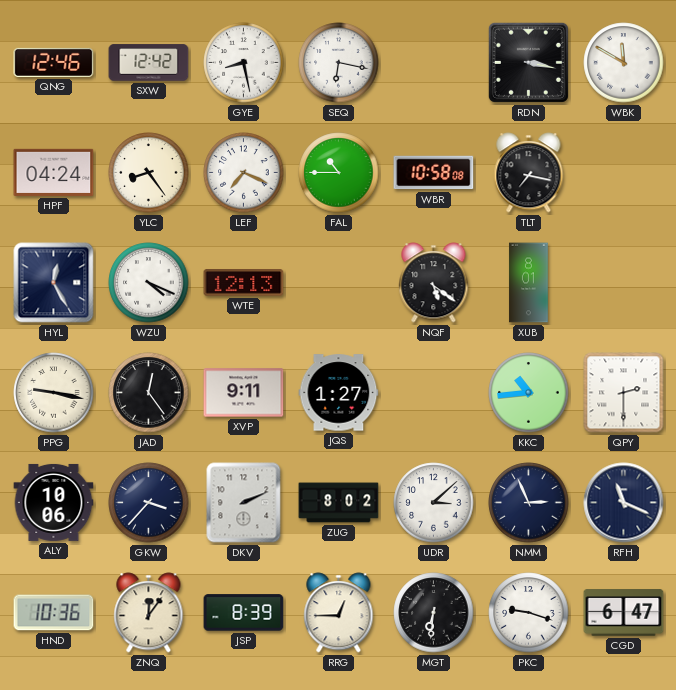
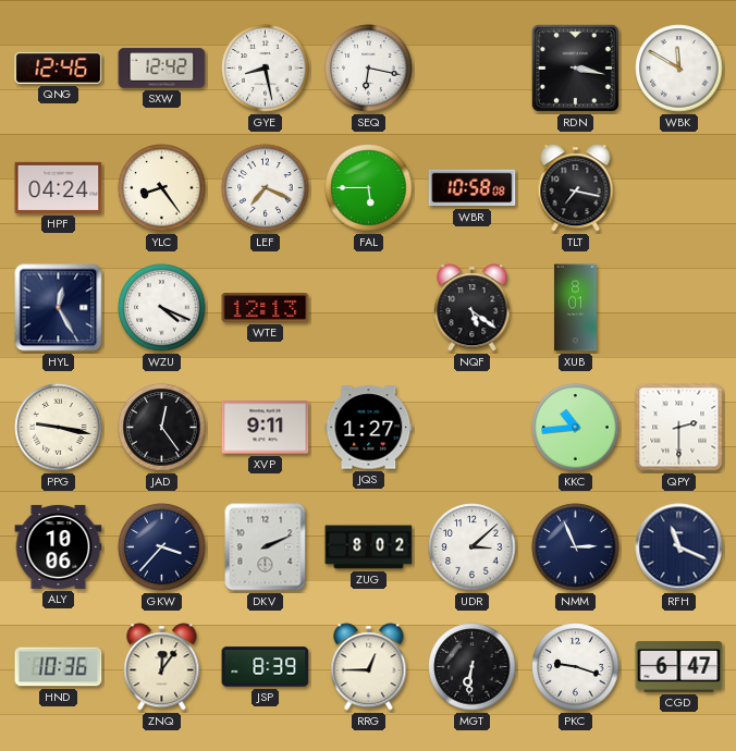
FAL: 10:45 -> 5:45
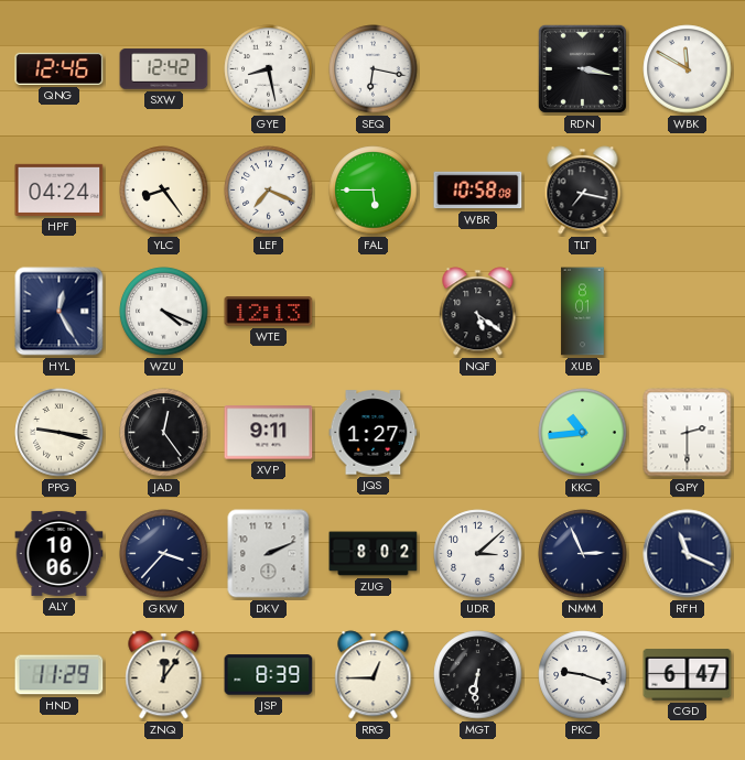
HND: 10:36 -> 11:29
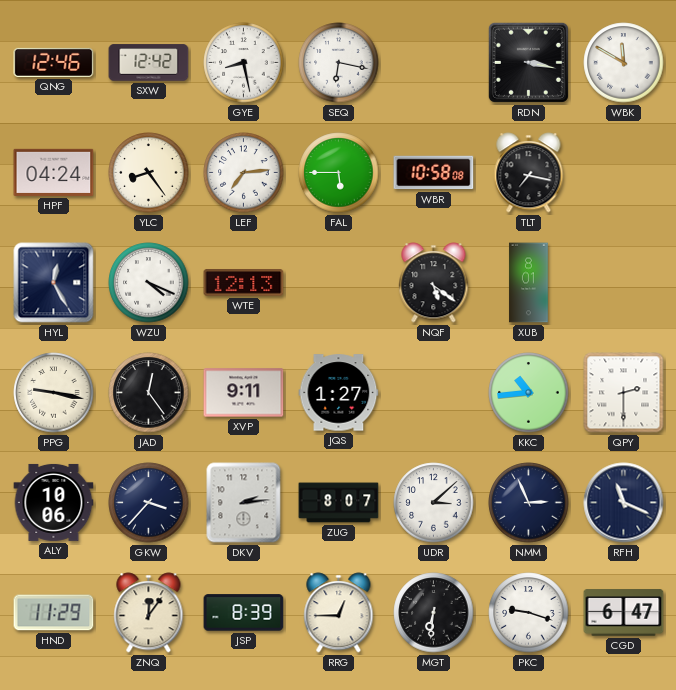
LEF: 7:19 -> 7:14
DKV: 2:11 -> 2:14
ZUG: 8:02 -> 8:07
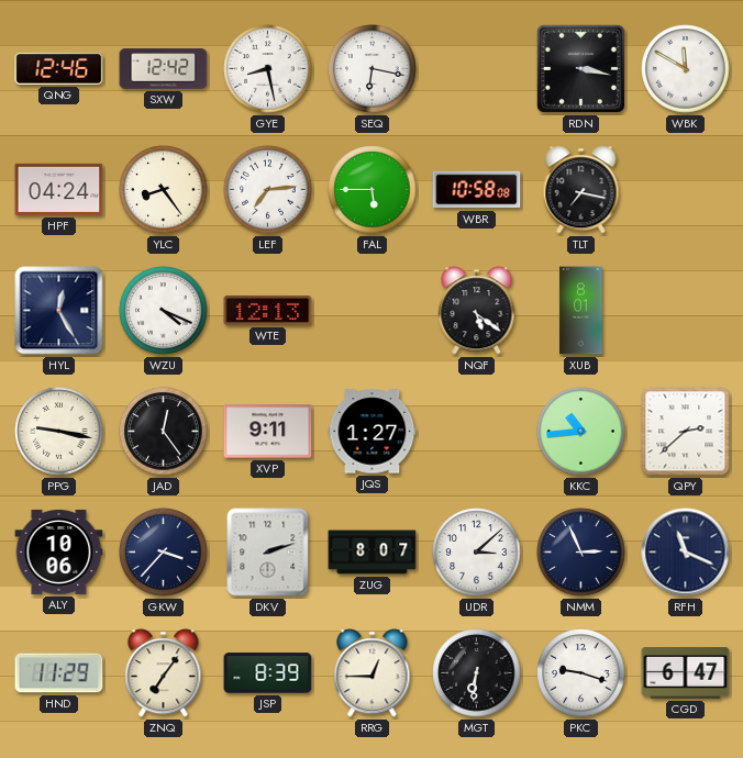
QPY: 2:30 -> 2:38
DKV: 2:14 -> 2:12
ZNQ: 12:06 -> 7:06
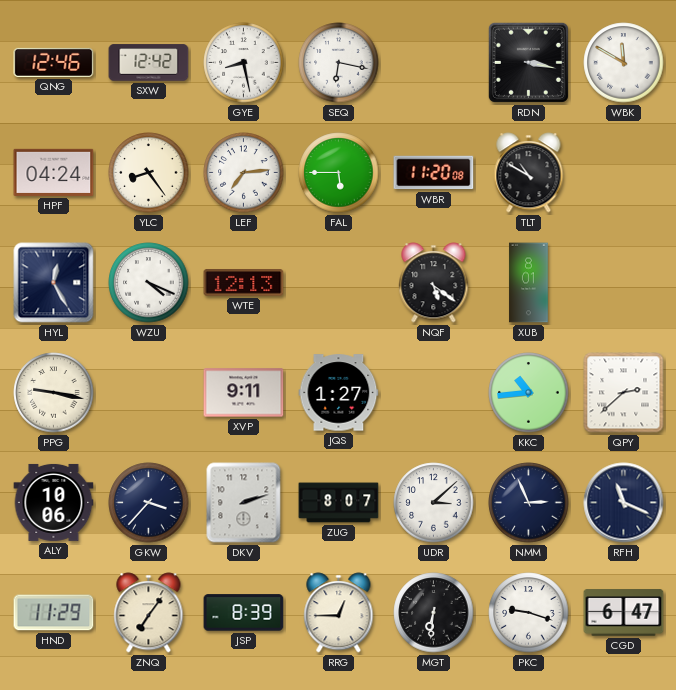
WBR: 10:58 -> 11:20
TLT: 7:17 -> 10:50
JAD: 12:24 -> none
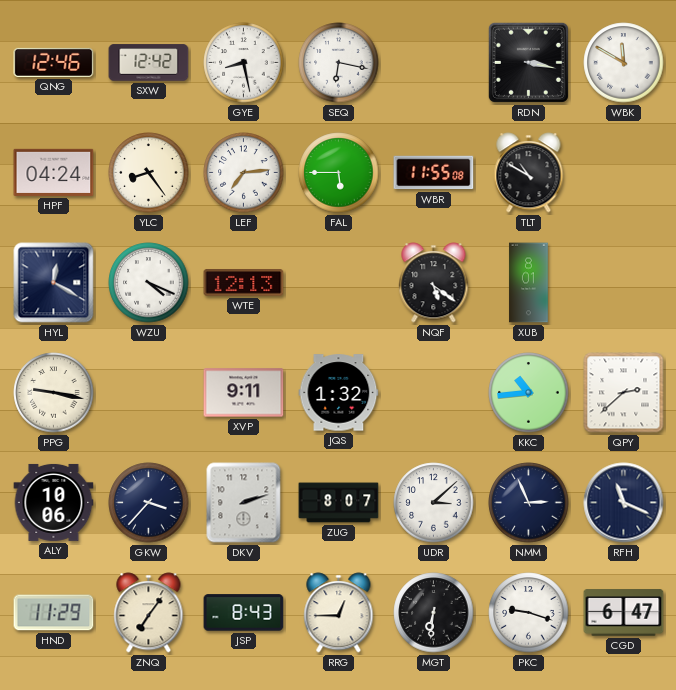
WBR: 11:20 -> 11:55
HYL: 12:25 -> 12:20
JQS: 1:27 -> 1:32
JSP: 8:39 -> 8:43
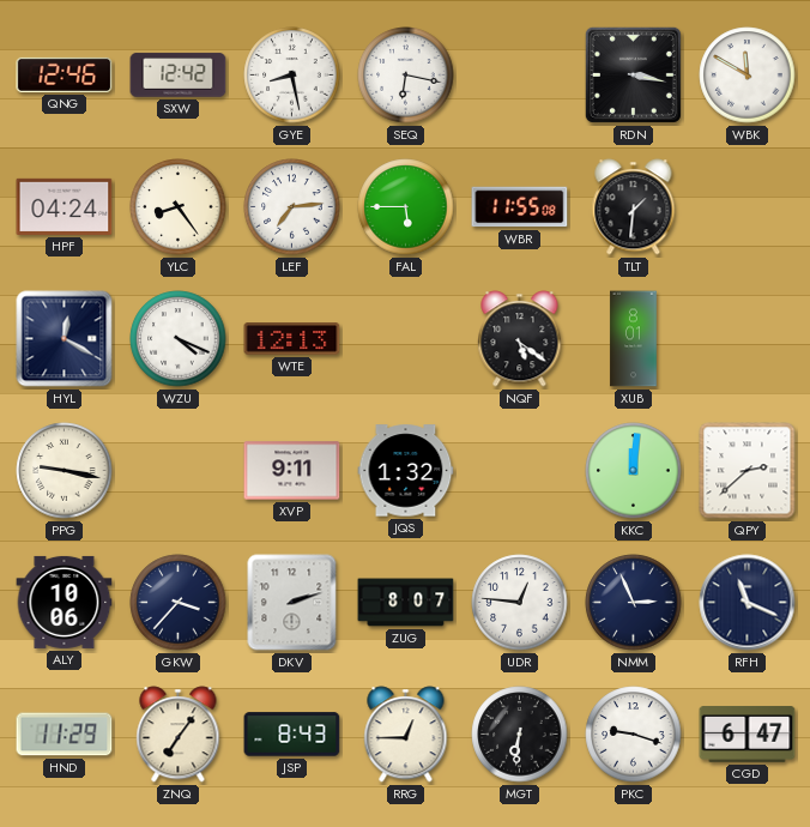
TLT: 10:50 -> 1:31
KKC: 10:44 -> 12:01
UDR: 3:08 -> 12:46
